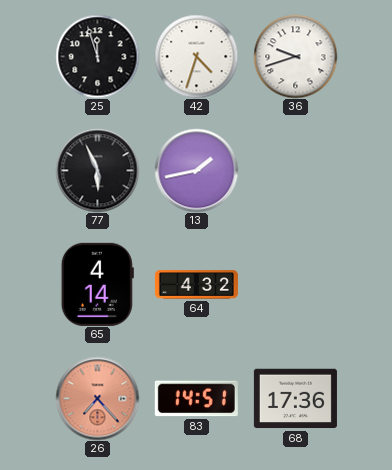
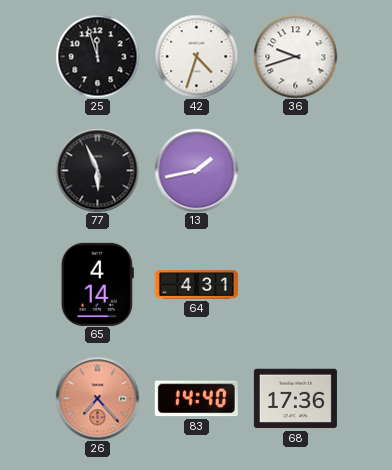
64: 4:32 -> 4:31
83: 14:51 -> 14:40
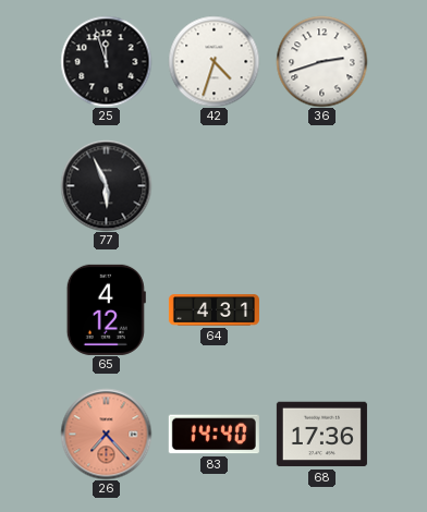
36: 9:42 -> 2:42
13: 1:43 -> none
65: 4:14 -> 4:12
